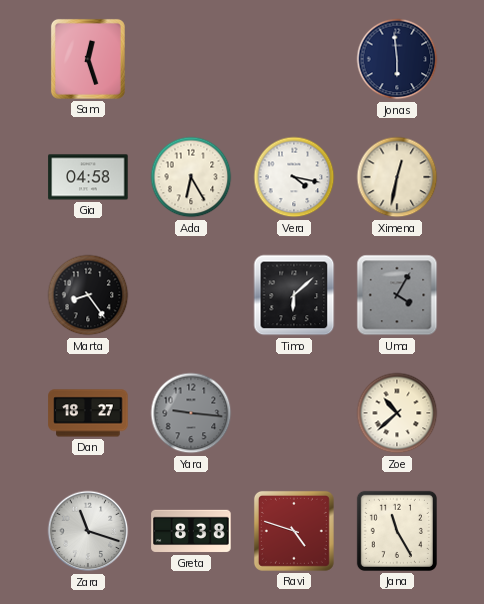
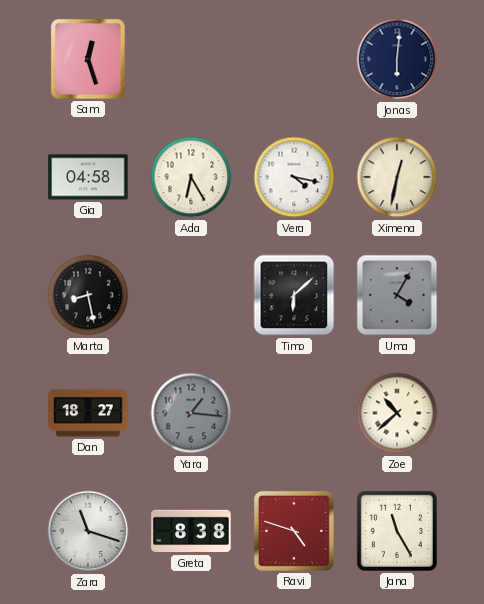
Jonas: 5:59 -> 6:01
Marta: 8:24 -> 8:28
Yara: 9:16 -> 1:16
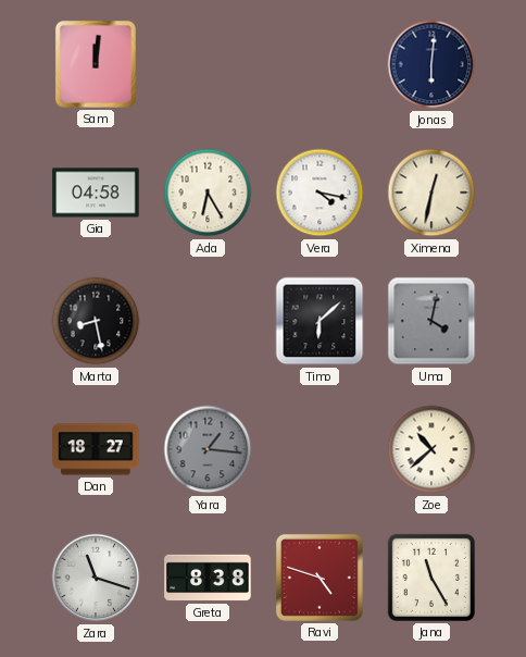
Sam: 12:27 -> 12:01
Uma: 4:05 -> 4:02
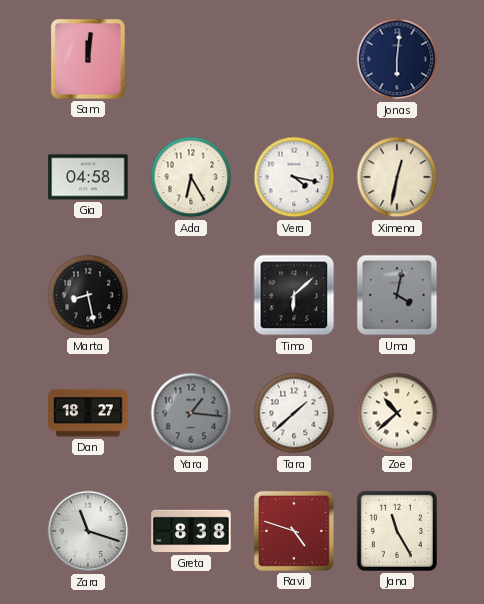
Tara: none -> 1:38
